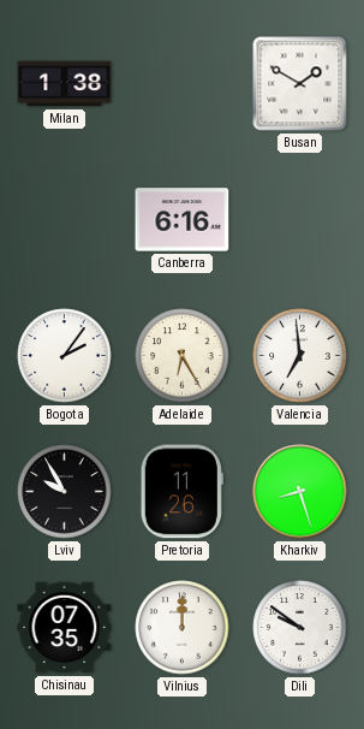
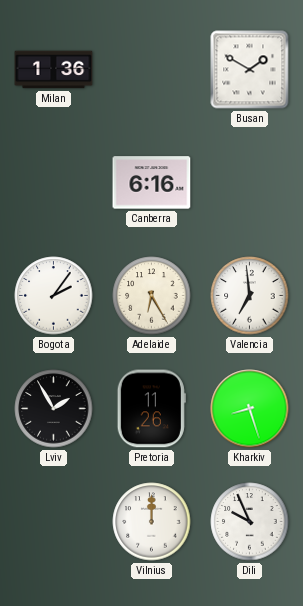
Milan: 1:38 -> 1:36
Lviv: 9:55 -> 1:55
Chisinau: 07:35 -> none
Dili: 9:51 -> 9:56
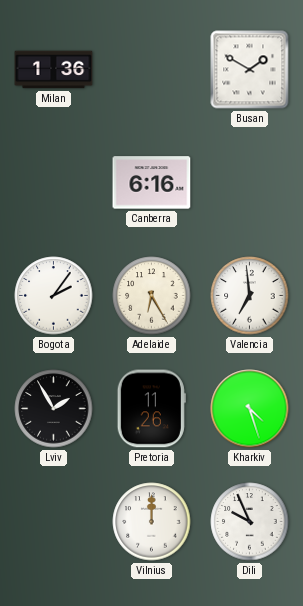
Kharkiv: 8:27 -> 4:27
